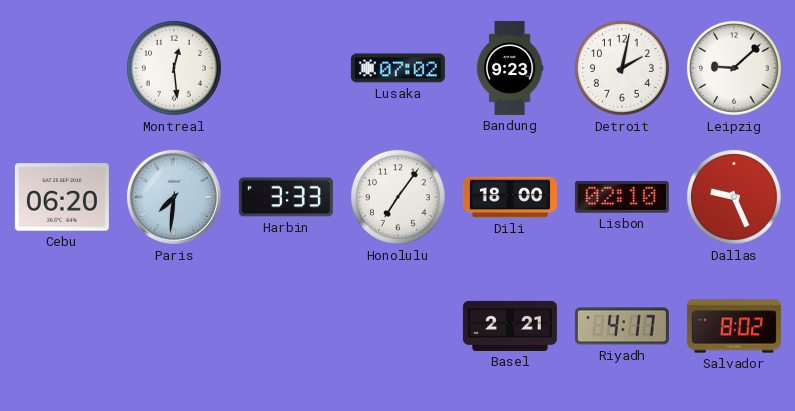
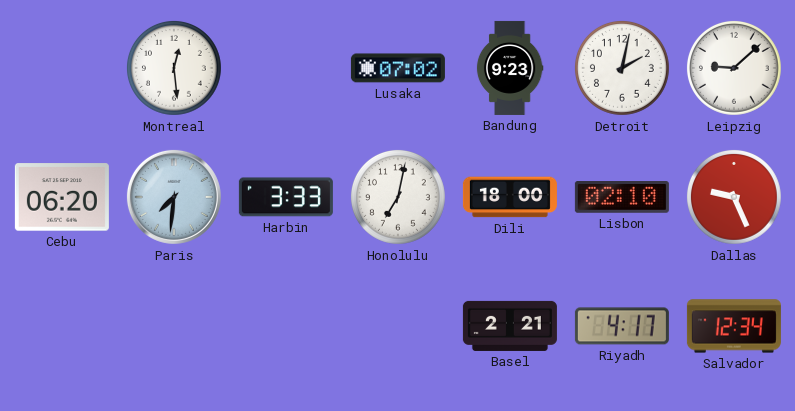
Honolulu: 7:06 -> 7:02
Salvador: 8:02 -> 12:34
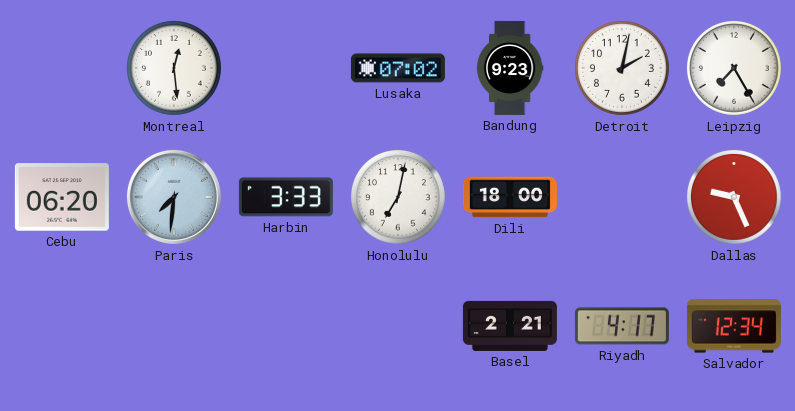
Leipzig: 9:08 -> 7:25
Lisbon: 02:10 -> none
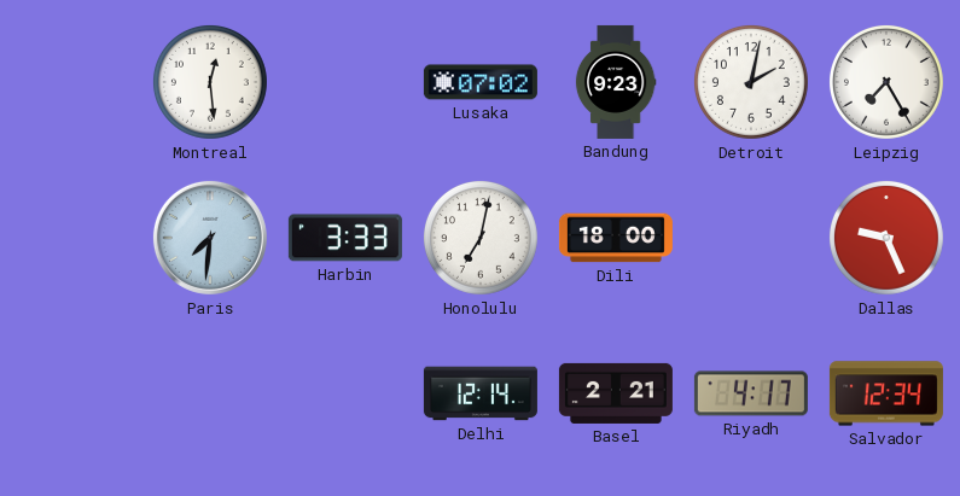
Cebu: 06:20 -> none
Delhi: none -> 12:14
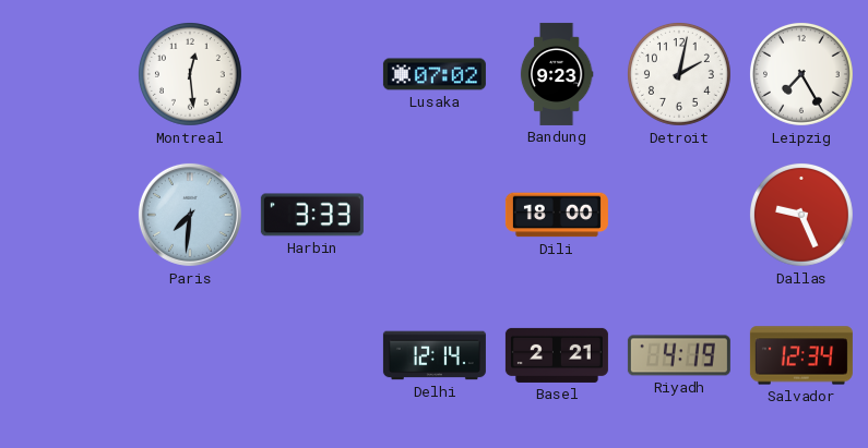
Honolulu: 7:02 -> none
Riyadh: 4:17 -> 4:19
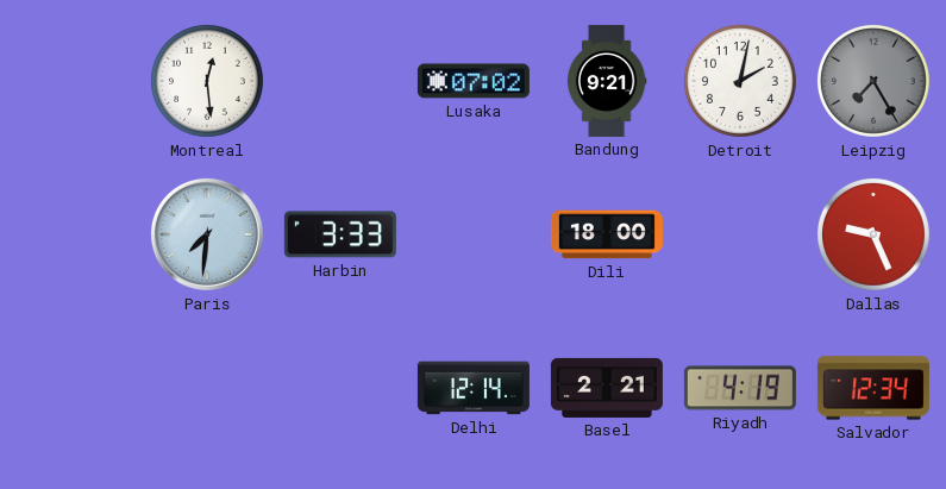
Bandung: 9:23 -> 9:21
Leipzig dial: white -> grey
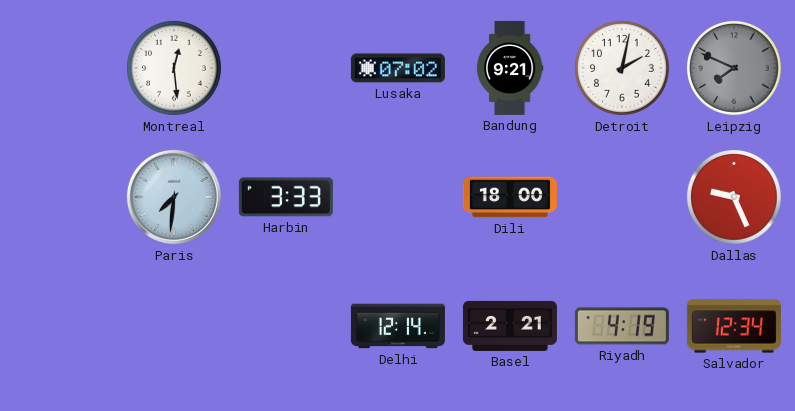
Leipzig: 7:25 -> 7:49
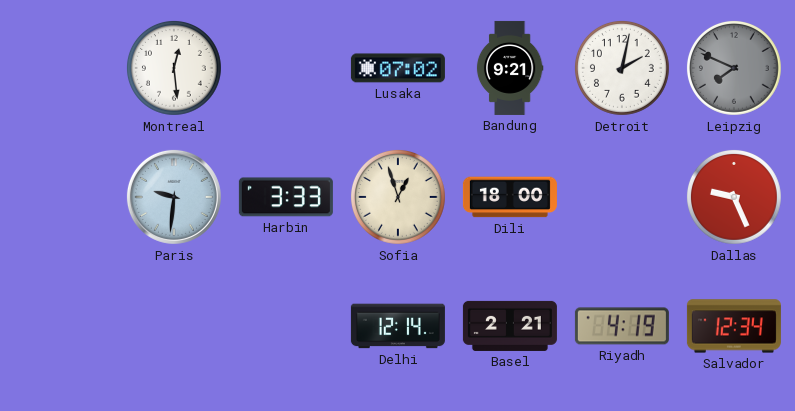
Paris: 7:31 -> 9:31
Sofia: none -> 12:57
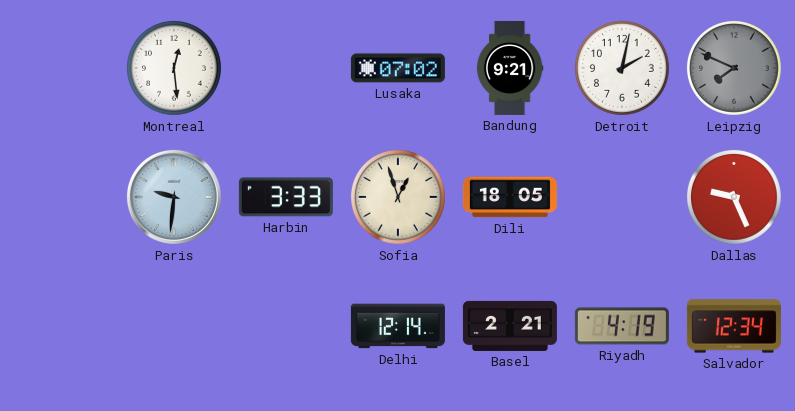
Dili: 18:00 -> 18:05
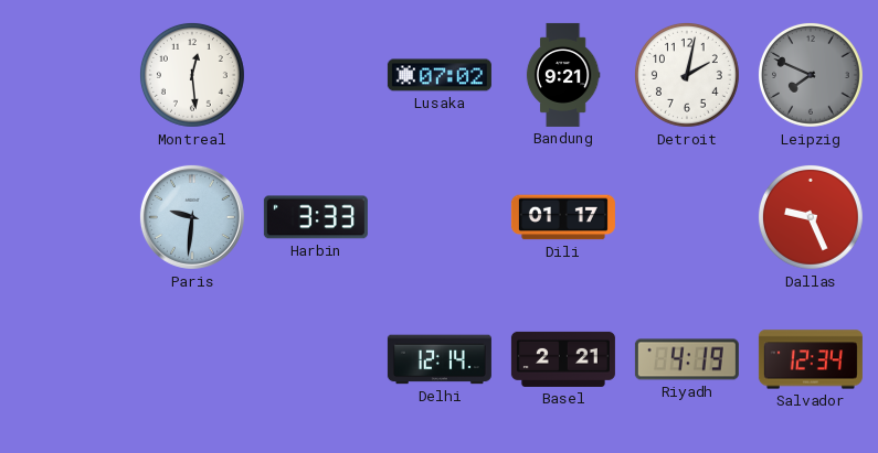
Sofia: 12:57 -> none
Dili: 18:05 -> 01:17
